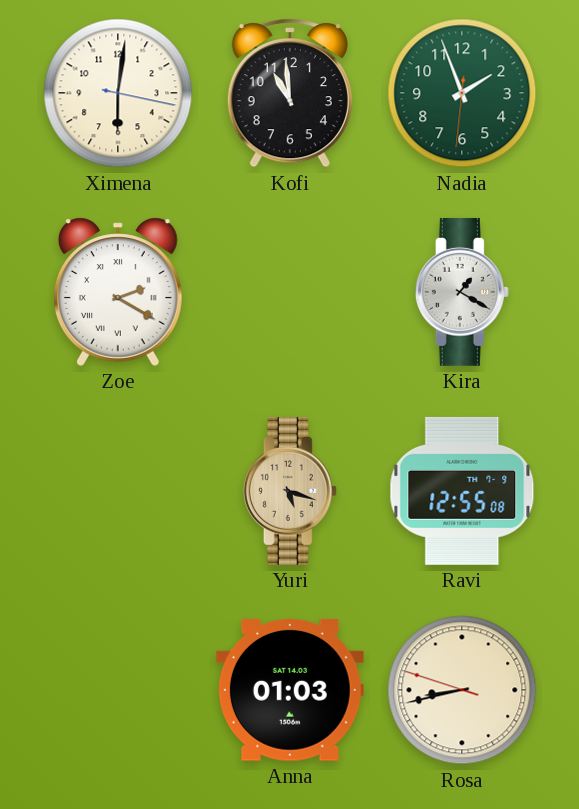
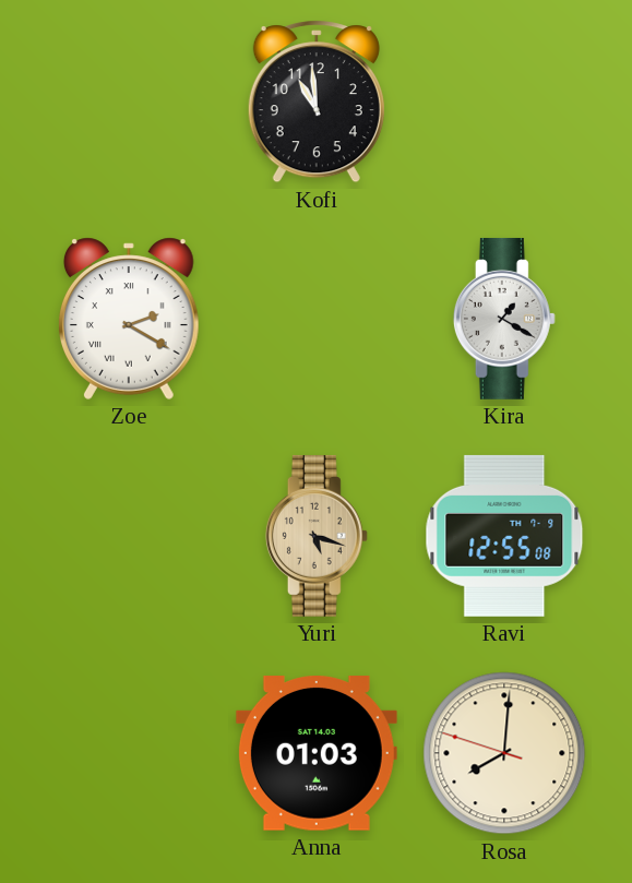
Ximena: 6:01 -> none
Nadia: 1:56 -> none
Rosa: 8:42 -> 8:00
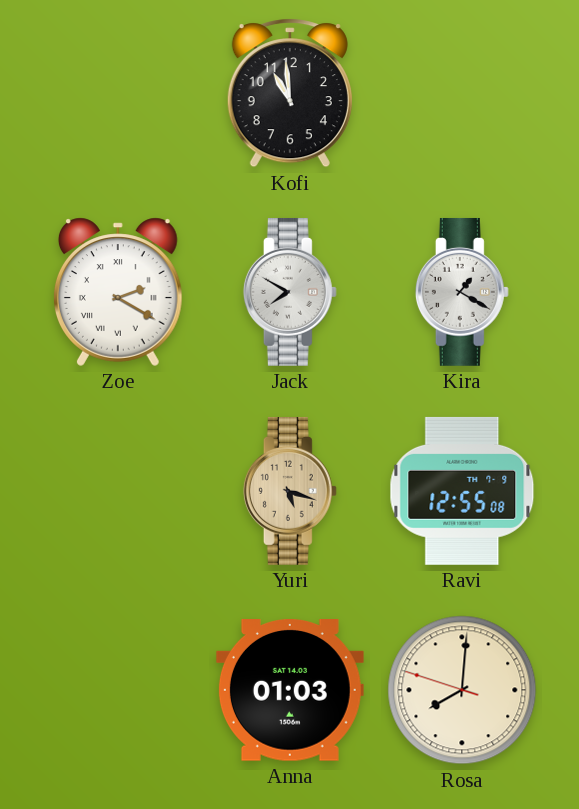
Jack: none -> 7:50
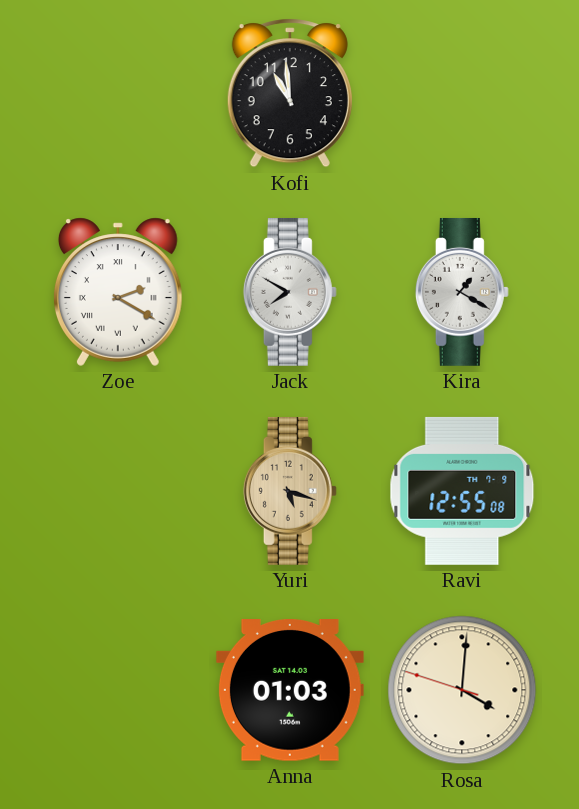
Rosa: 8:00 -> 4:00
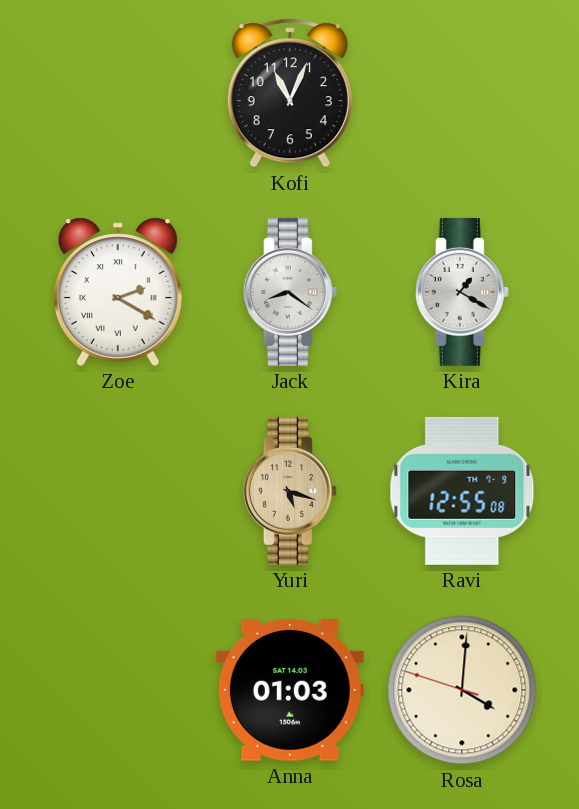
Kofi: 10:59 -> 11:04
Jack: 7:50 -> 8:21
